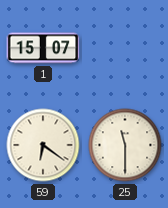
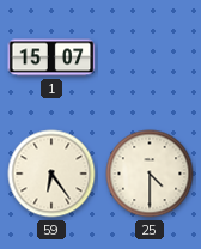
59: 6:21 -> 6:24
25: 11:30 -> 4:30
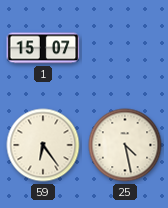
25: 4:30 -> 4:28
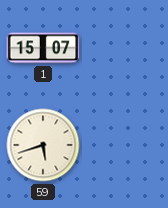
59: 6:24 -> 5:42
25: 4:28 -> none
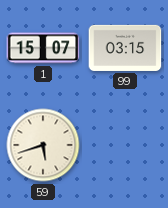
99: none -> 03:15
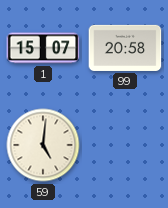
99: 03:15 -> 20:58
59: 5:42 -> 5:01
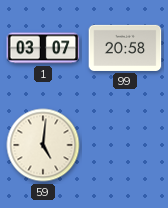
1: 15:07 -> 03:07
